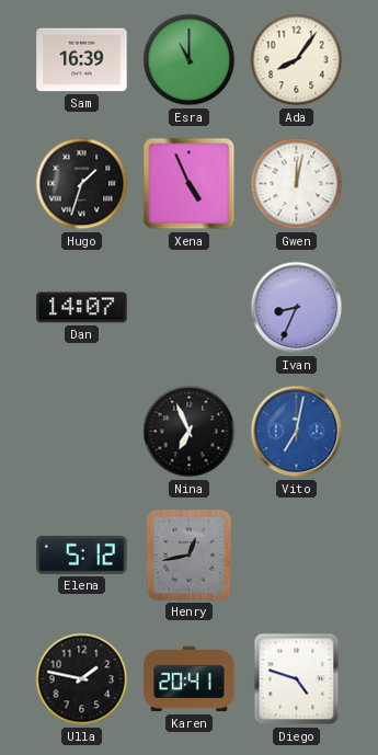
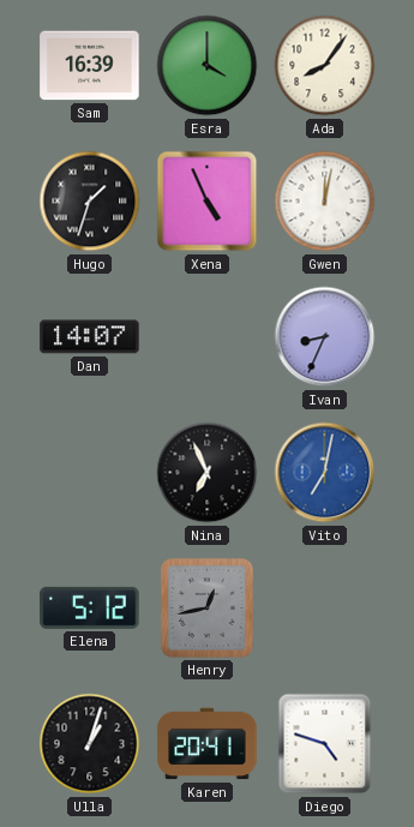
Esra: 11:00 -> 4:00
Ulla: 1:47 -> 1:03
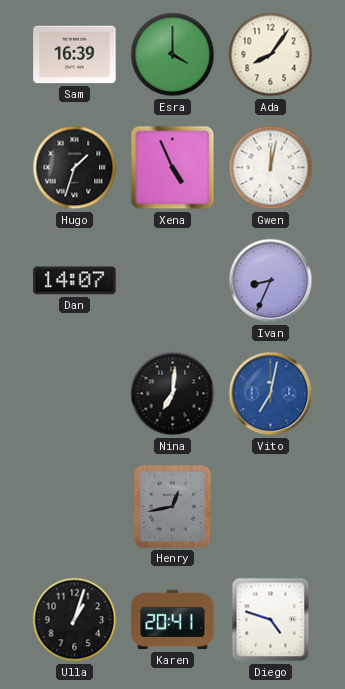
Nina: 6:56 -> 7:01
Elena: 5:12 -> none
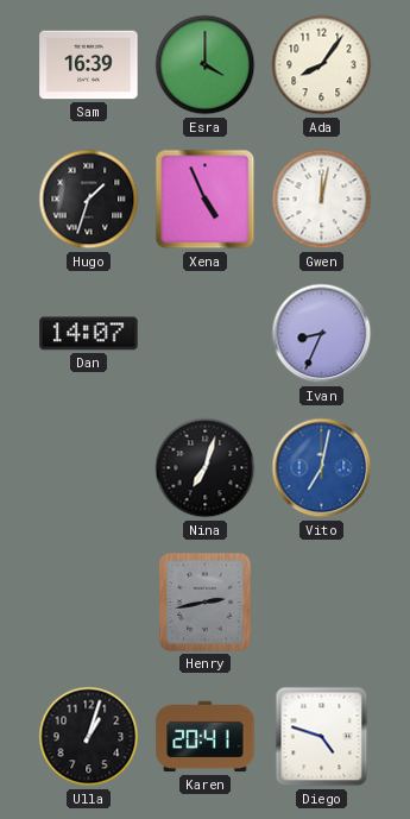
Nina: 7:01 -> 7:03
Henry: 12:43 -> 2:43
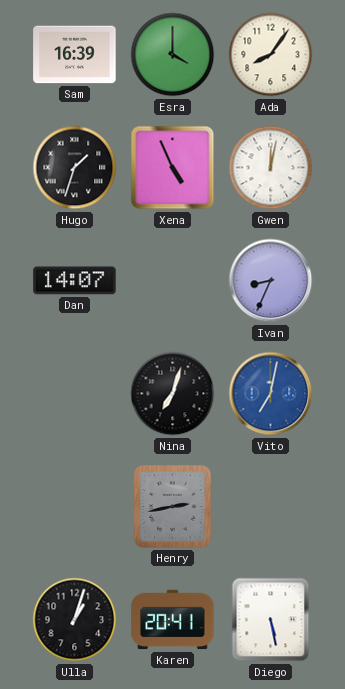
Diego: 4:48 -> 5:28
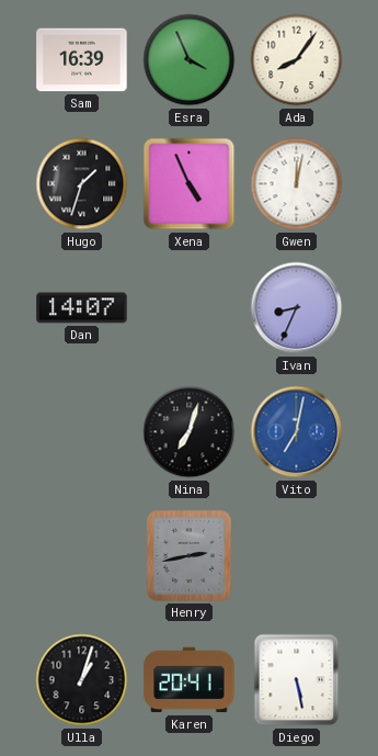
Esra: 4:00 -> 3:56
